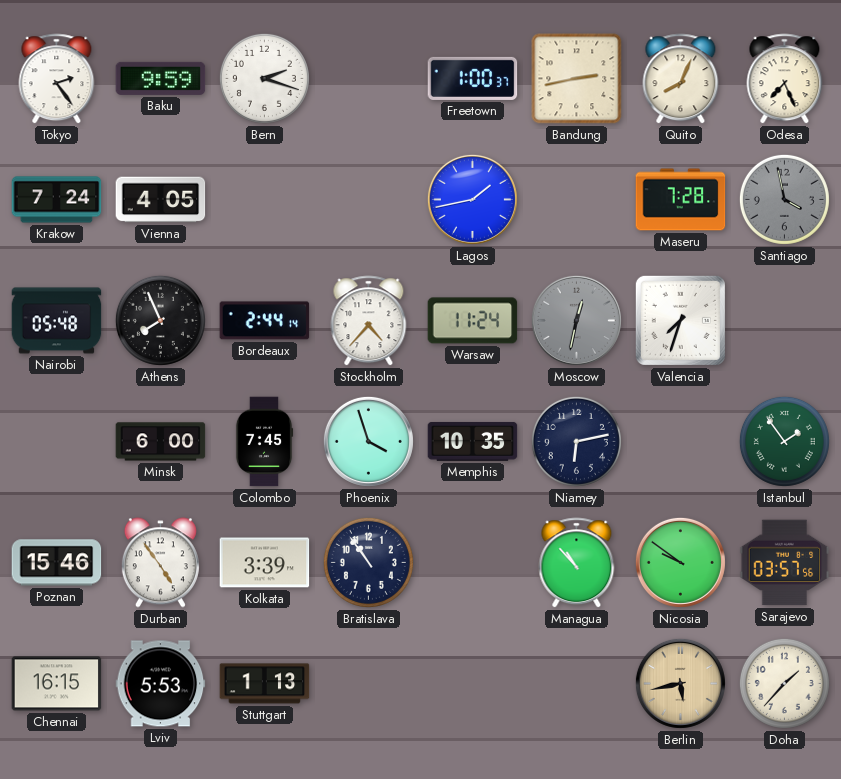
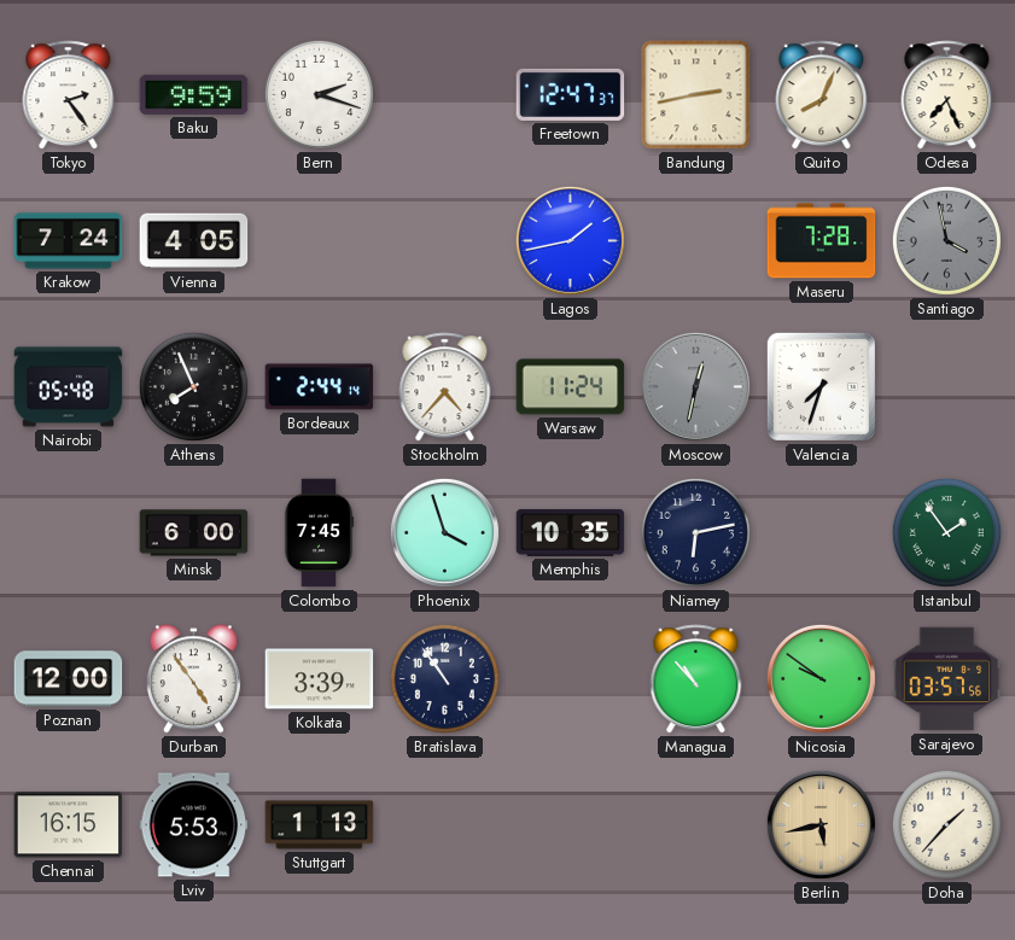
Freetown: 1:00 -> 12:47
Poznan: 15:46 -> 12:00
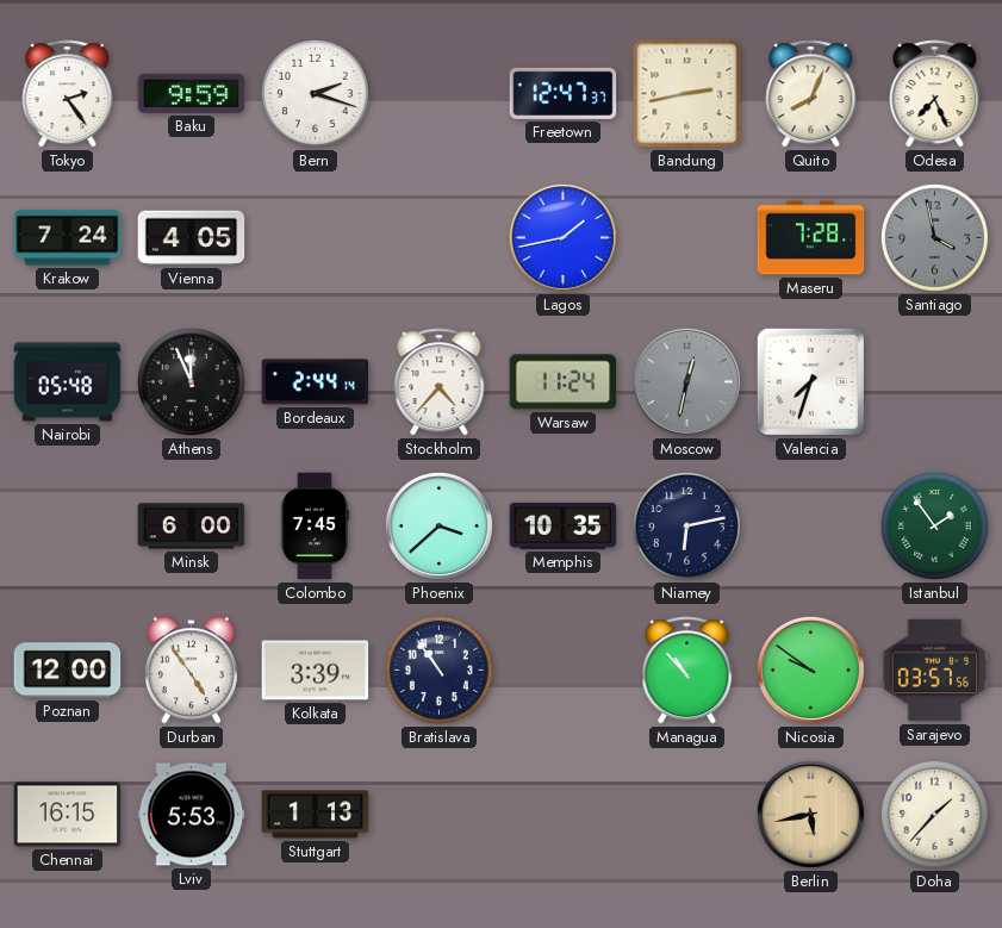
Athens: 7:56 -> 11:56
Phoenix: 3:57 -> 3:38
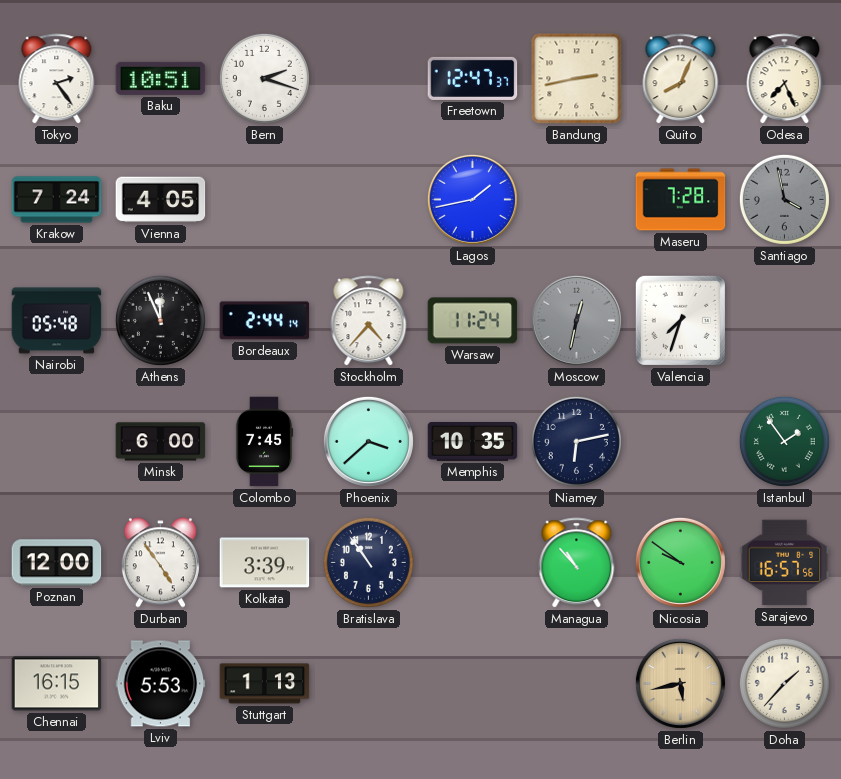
Baku: 9:59 -> 10:51
Sarajevo: 03:57 -> 16:57
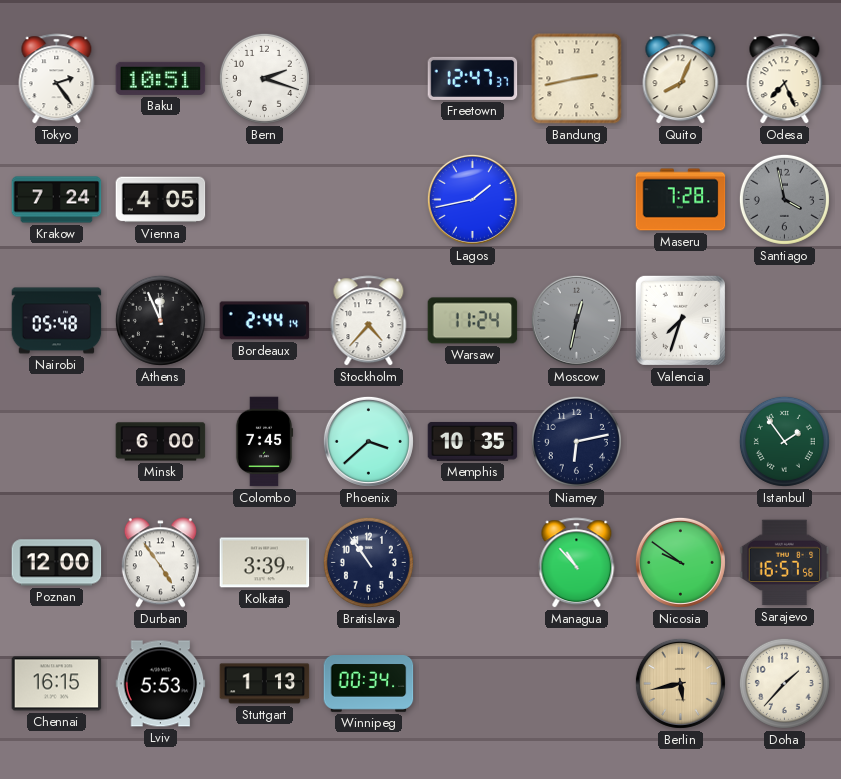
Winnipeg: none -> 00:34
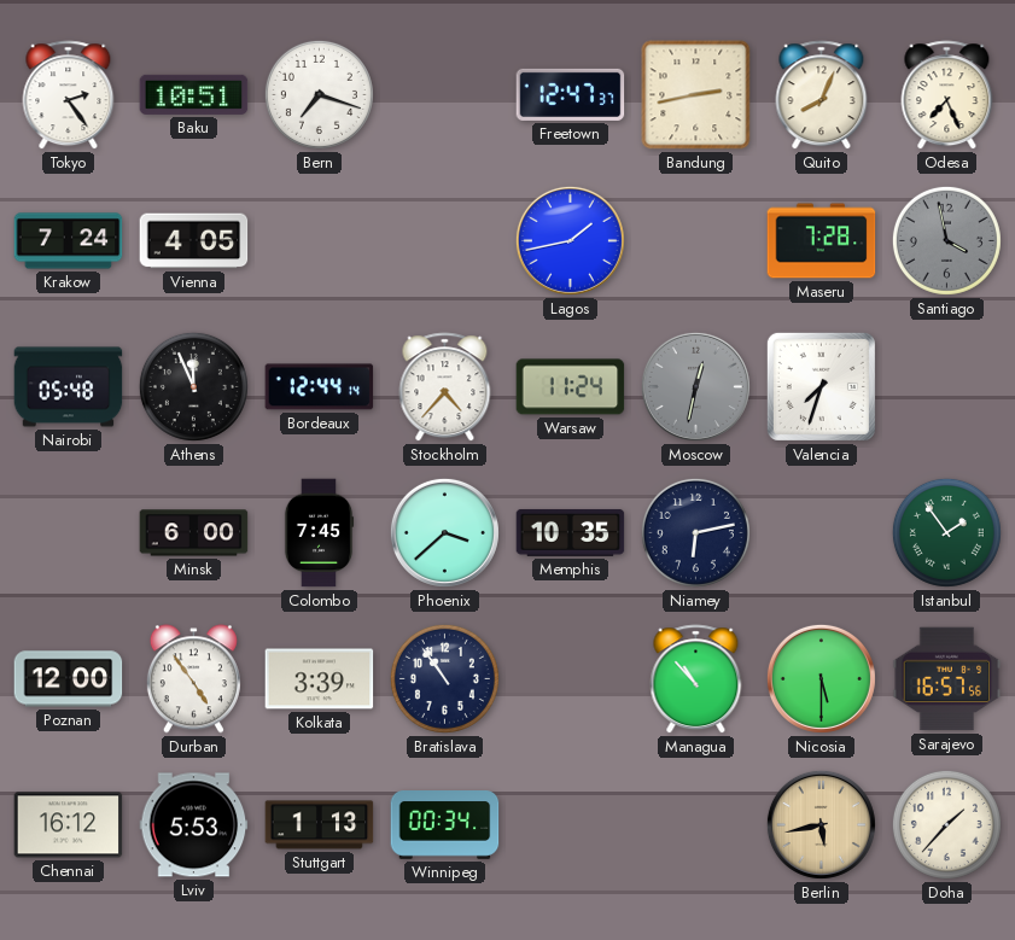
Bern: 2:18 -> 7:18
Bordeaux: 2:44 -> 12:44
Nicosia: 9:51 -> 5:30
Chennai: 16:15 -> 16:12
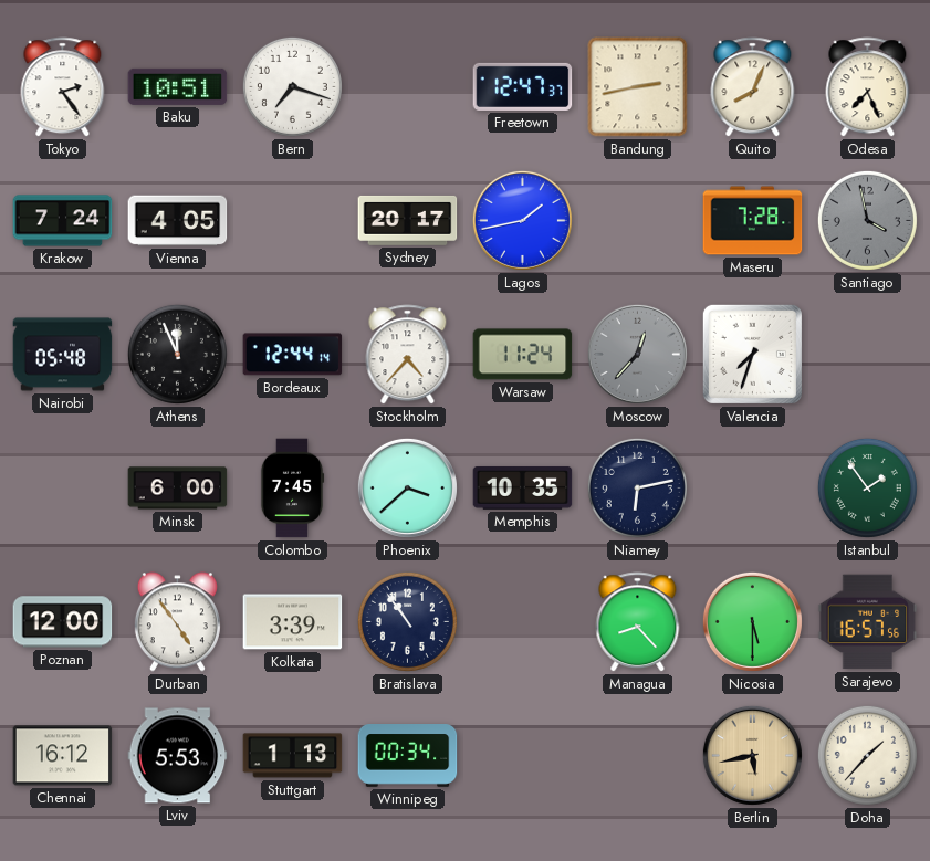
Sydney: none -> 20:17
Moscow: 12:32 -> 12:37
Managua: 10:53 -> 8:23
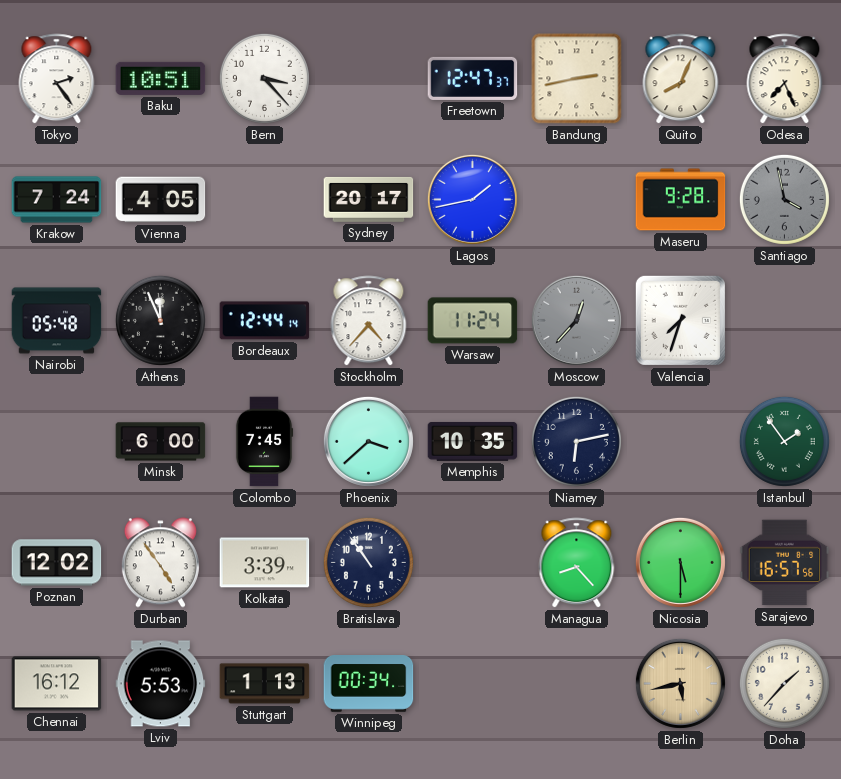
Bern: 7:18 -> 3:23
Maseru: 7:28 -> 9:28
Poznan: 12:00 -> 12:02
